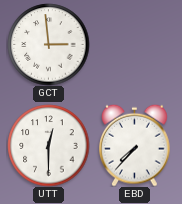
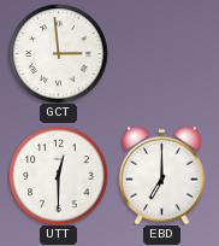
EBD: 7:37 -> 7:00
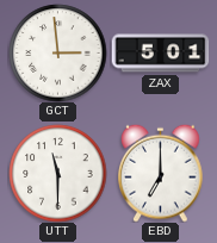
ZAX: none -> 5:01
UTT: 12:30 -> 11:30
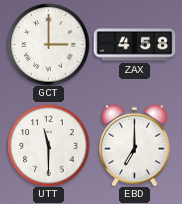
GCT: 2:59 -> 3:00
ZAX: 5:01 -> 4:58
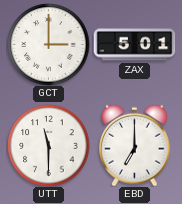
ZAX: 4:58 -> 5:01
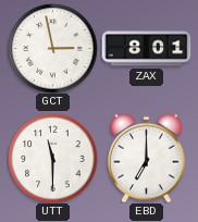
GCT: 3:00 -> 2:58
ZAX: 5:01 -> 8:01
